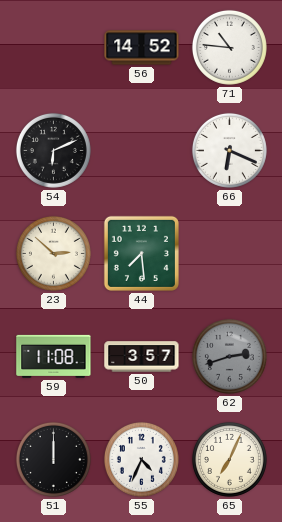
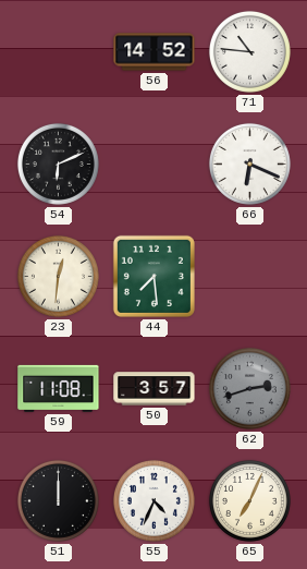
23: 2:52 -> 12:31
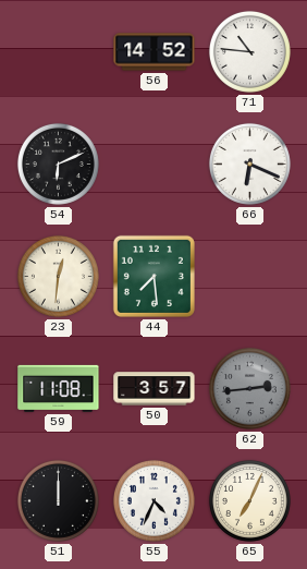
62: 2:42 -> 2:44
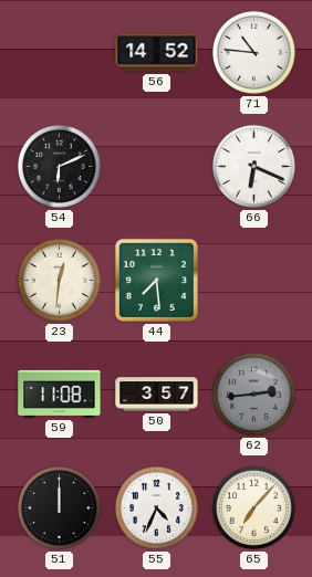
65: 7:04 -> 7:07
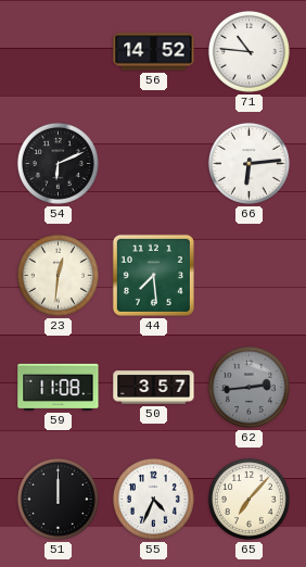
66: 6:19 -> 6:14
